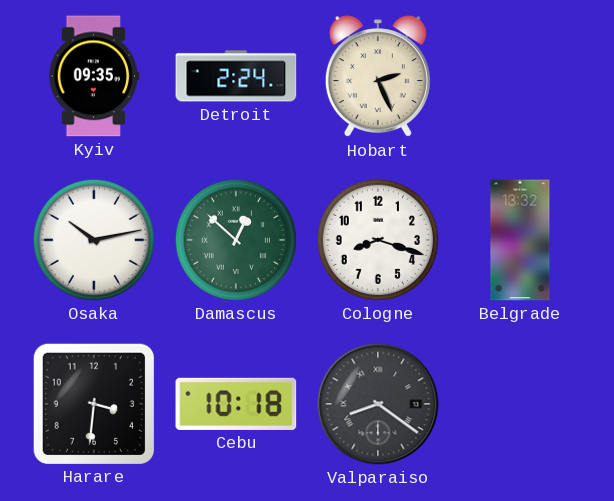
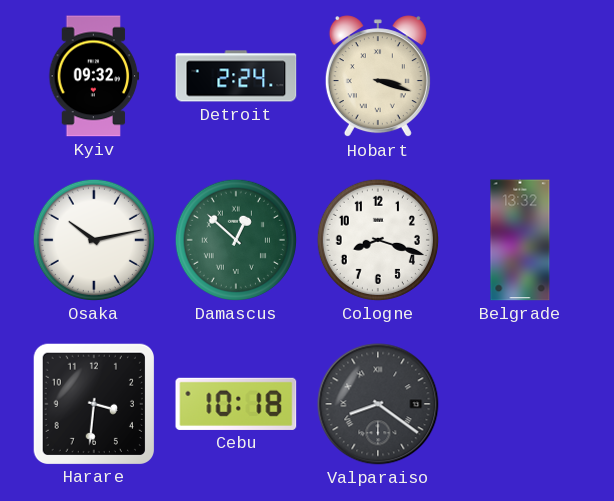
Kyiv: 09:35 -> 09:32
Hobart: 2:26 -> 3:18
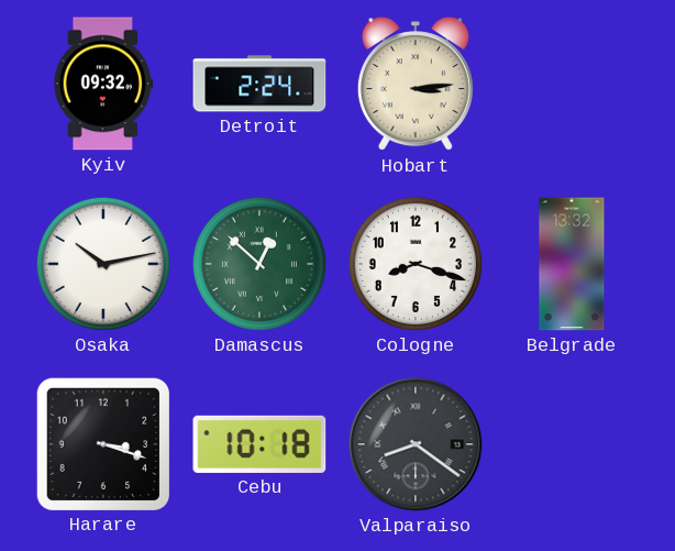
Hobart: 3:18 -> 3:14
Harare: 3:31 -> 3:18
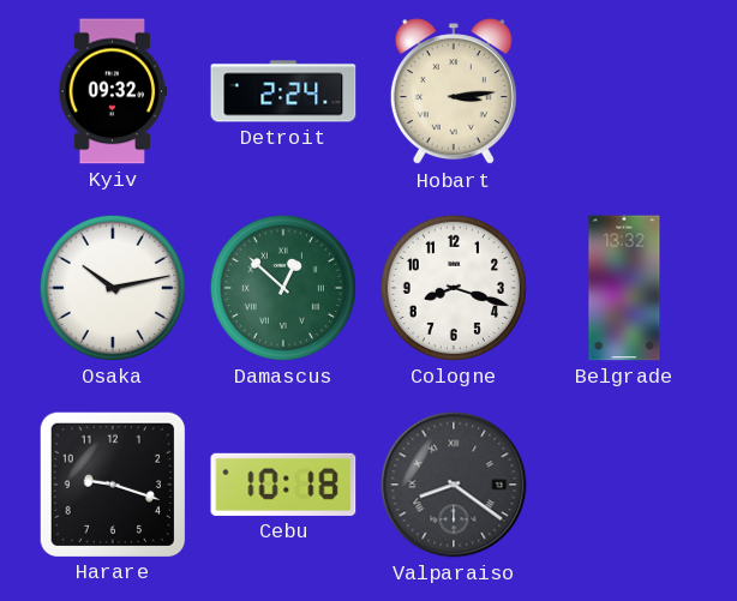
Harare: 3:18 -> 9:18
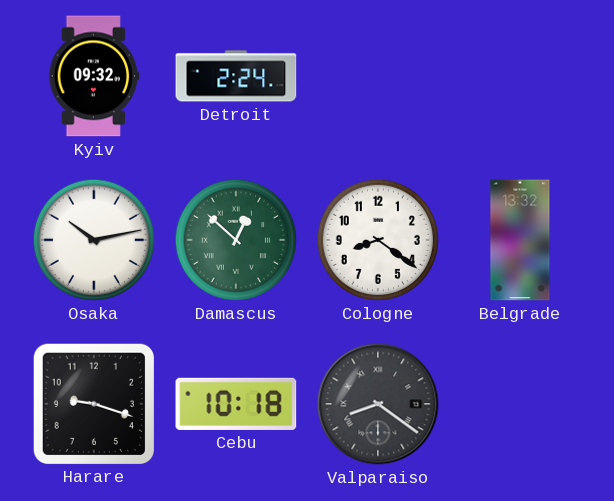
Hobart: 3:14 -> none
Cologne: 8:18 -> 8:21
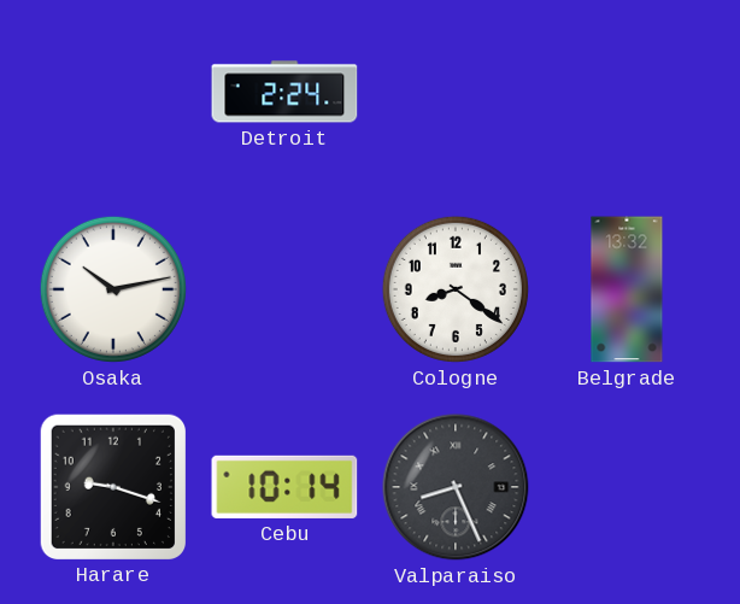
Kyiv: 09:32 -> none
Damascus: 12:52 -> none
Cebu: 10:18 -> 10:14
Valparaiso: 8:21 -> 8:26
